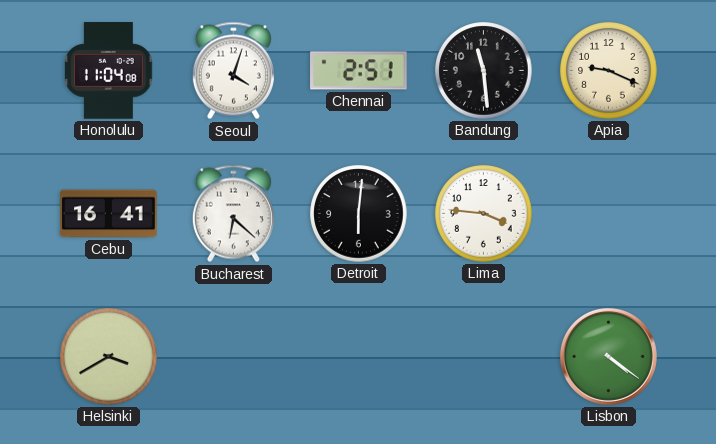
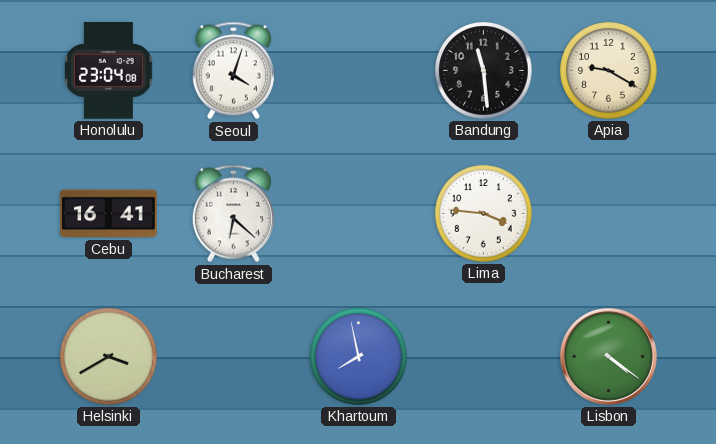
Honolulu: 11:04 -> 23:04
Chennai: 2:51 -> none
Apia: 9:19 -> 9:20
Detroit: 6:01 -> none
Khartoum: none -> 7:58
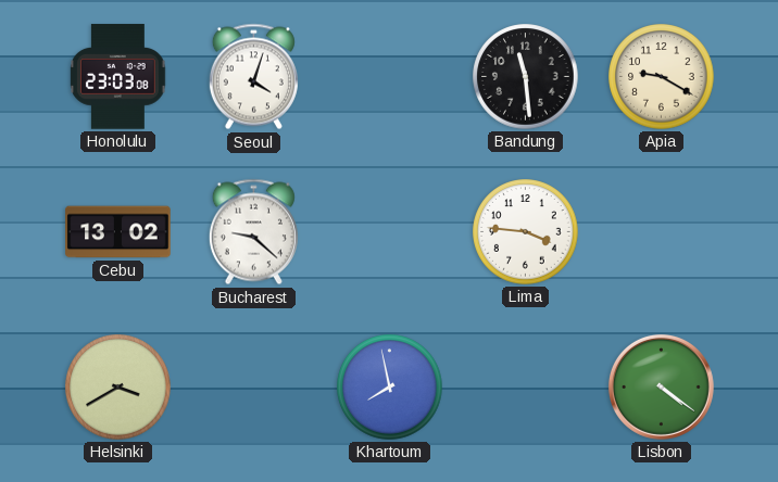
Honolulu: 23:04 -> 23:03
Cebu: 16:41 -> 13:02
Bucharest: 6:22 -> 9:22
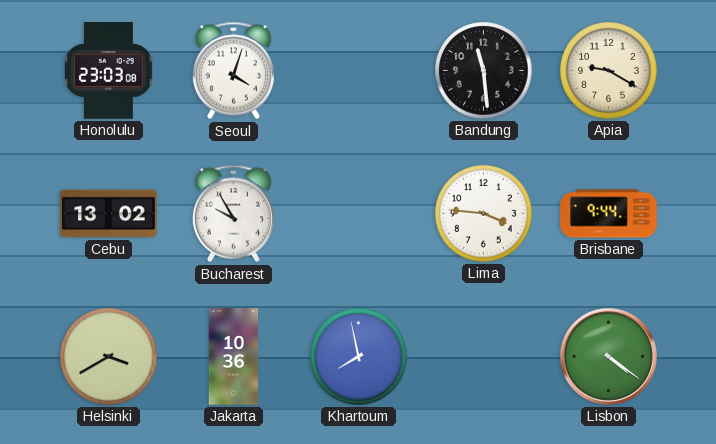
Bucharest: 9:22 -> 9:55
Brisbane: none -> 9:44
Jakarta: none -> 10:36
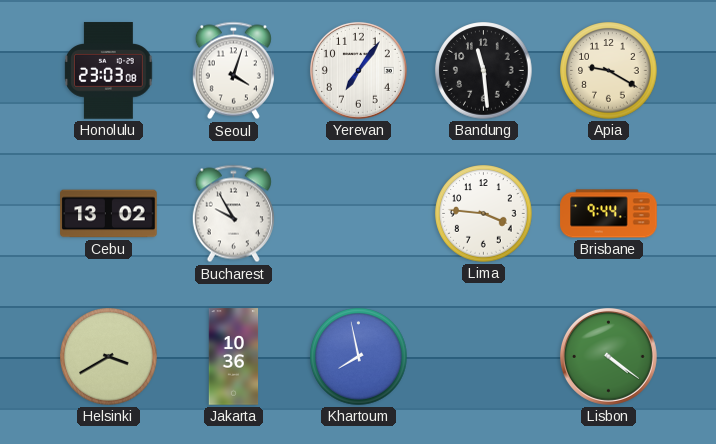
Yerevan: none -> 7:06
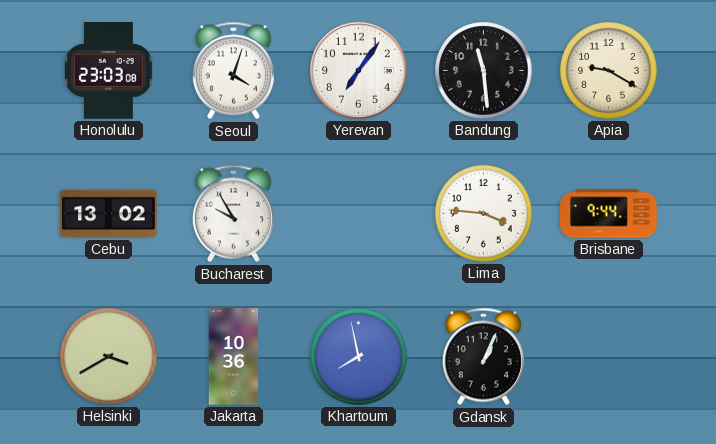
Gdansk: none -> 1:04
Lisbon: 4:21 -> none
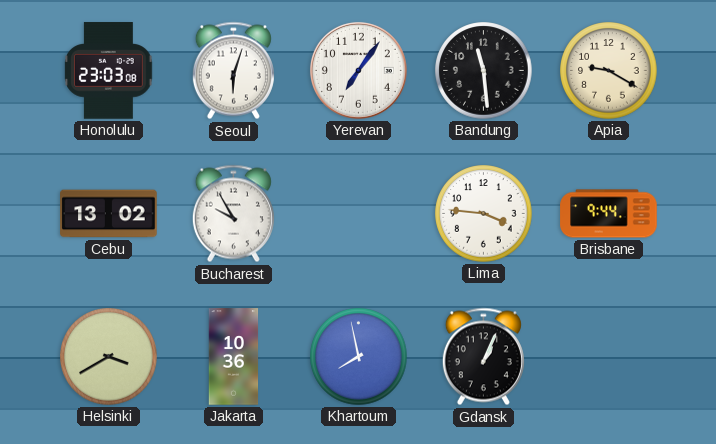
Seoul: 4:03 -> 6:03
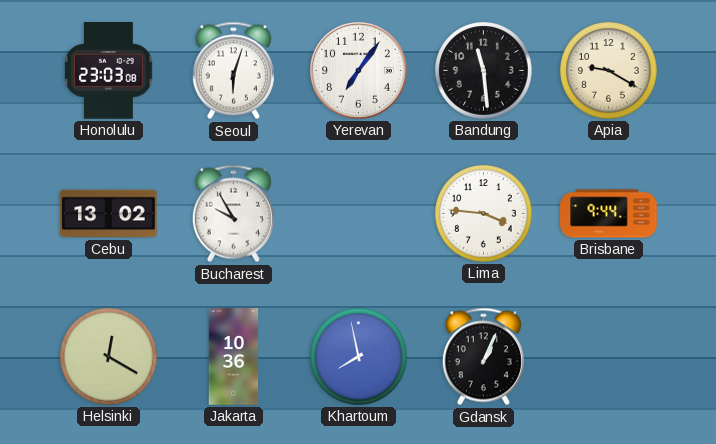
Helsinki: 3:40 -> 12:20
